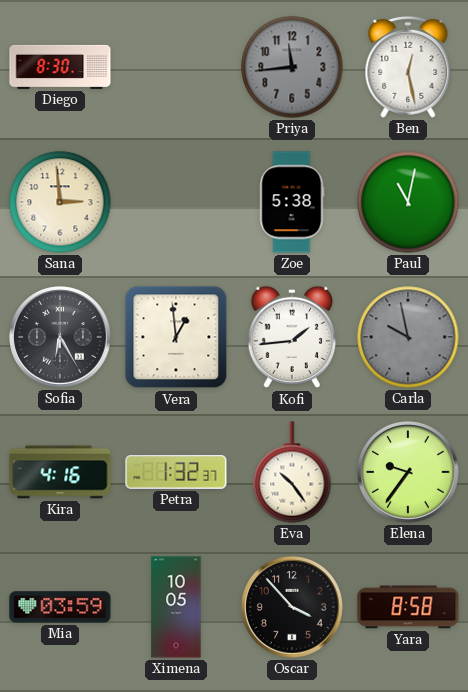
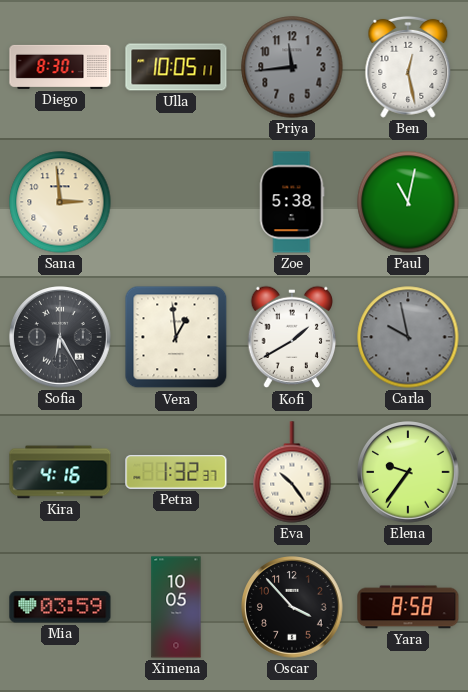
Ulla: none -> 10:05
Kofi: 1:44 -> 1:40
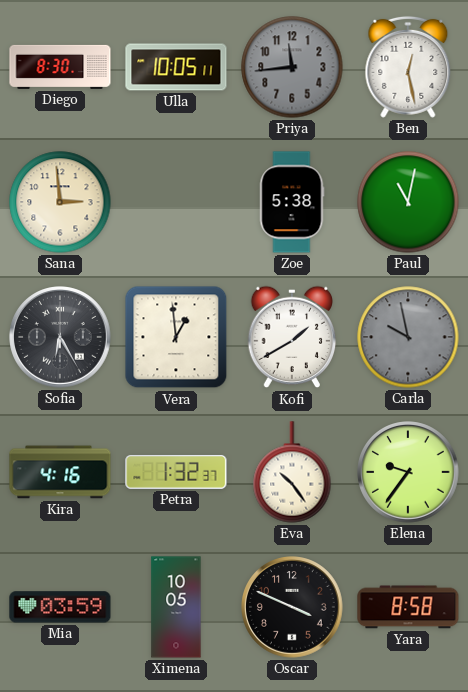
Oscar: 3:53 -> 3:49
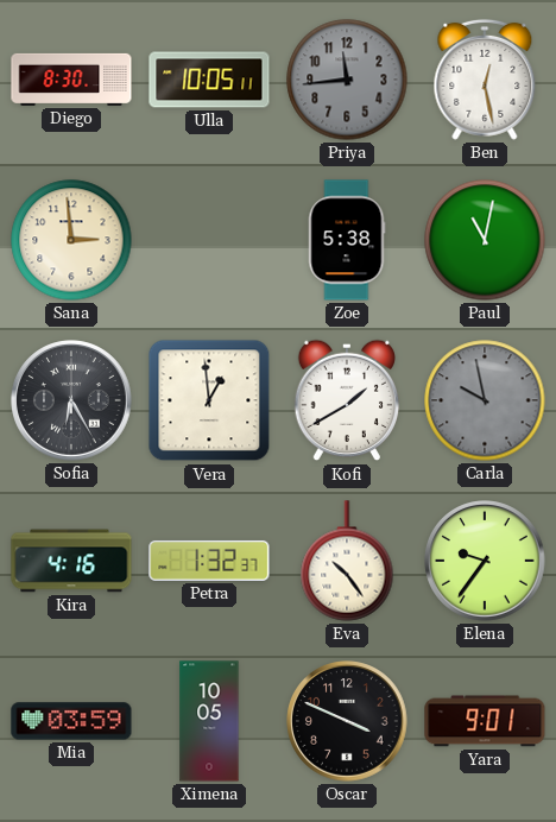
Yara: 8:58 -> 9:01
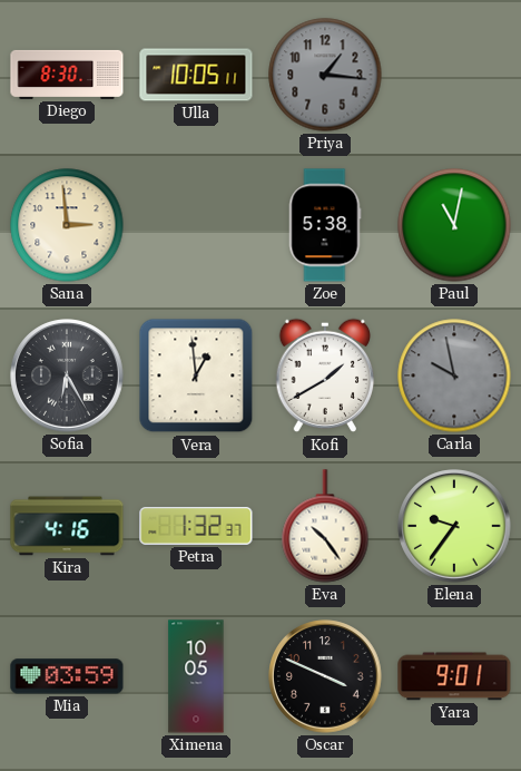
Priya: 11:44 -> 1:16
Ben: 12:28 -> none
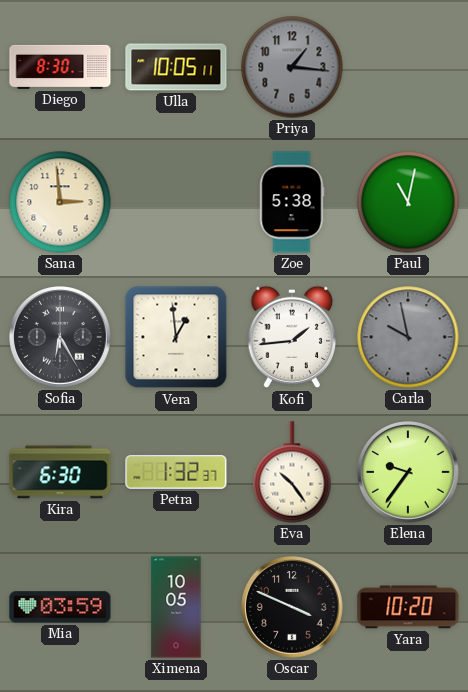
Kofi: 1:40 -> 1:44
Kira: 4:16 -> 6:30
Yara: 9:01 -> 10:20
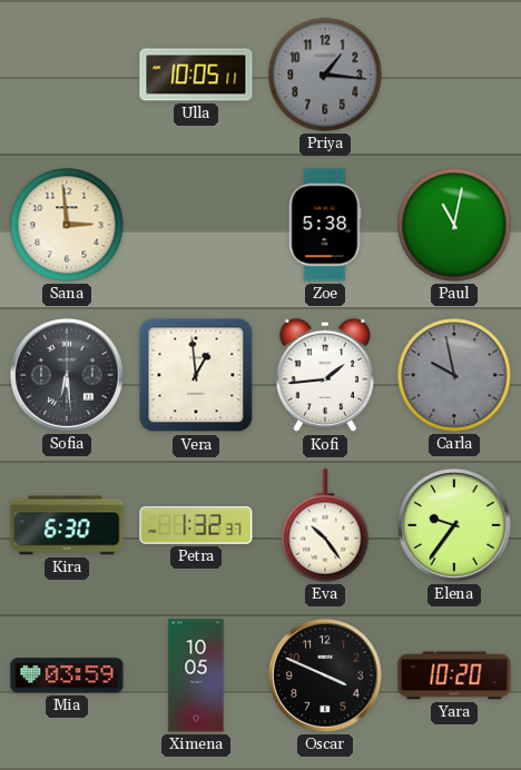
Diego: 8:30 -> none
Sofia: 6:25 -> 6:29
